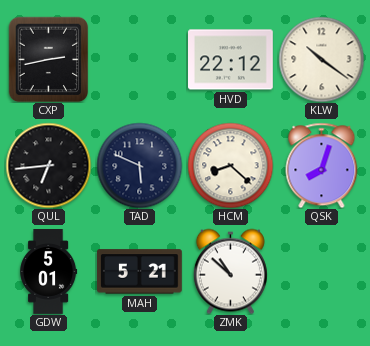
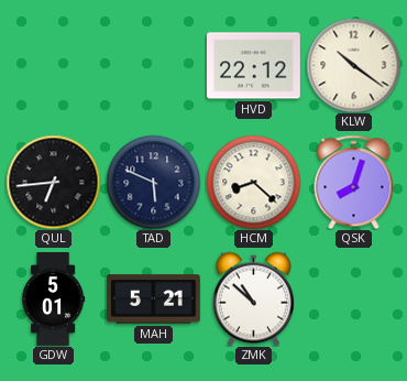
CXP: 2:43 -> none
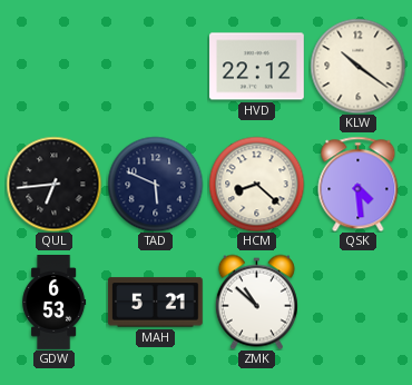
QSK: 8:03 -> 4:29
GDW: 5:01 -> 6:53
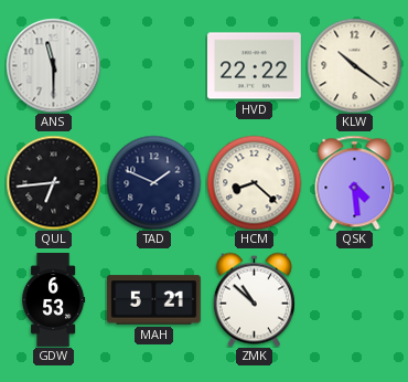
ANS: none -> 11:30
HVD: 22:12 -> 22:22
TAD: 5:49 -> 1:49
